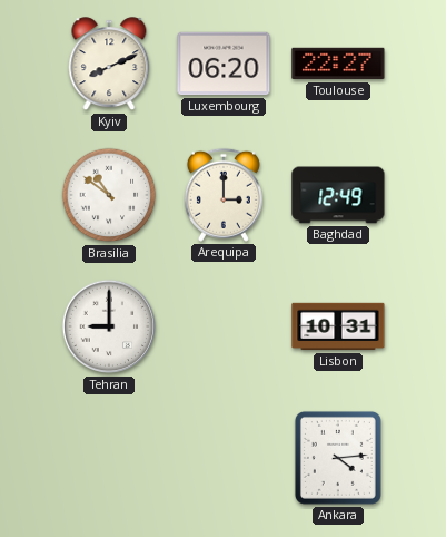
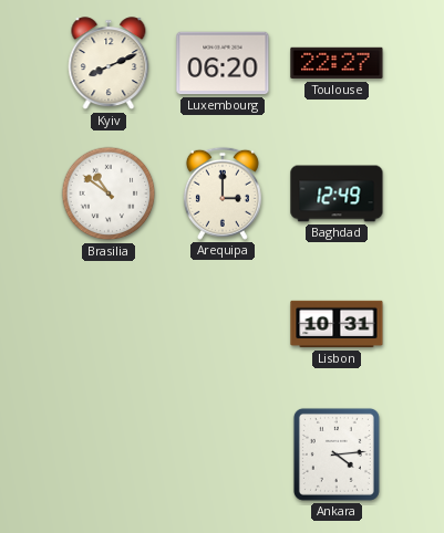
Tehran: 9:00 -> none
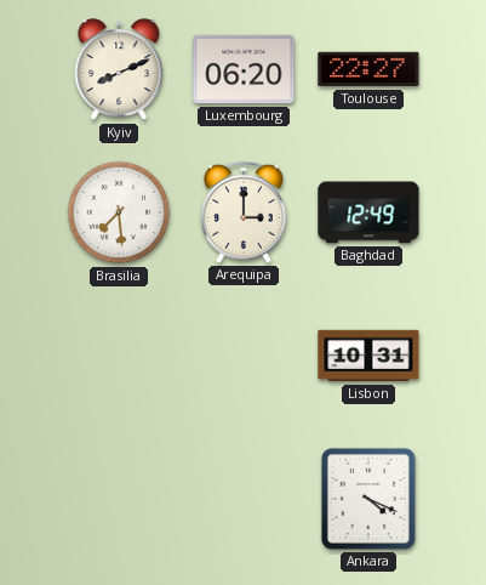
Brasilia: 10:51 -> 7:29
Ankara: 4:14 -> 4:19
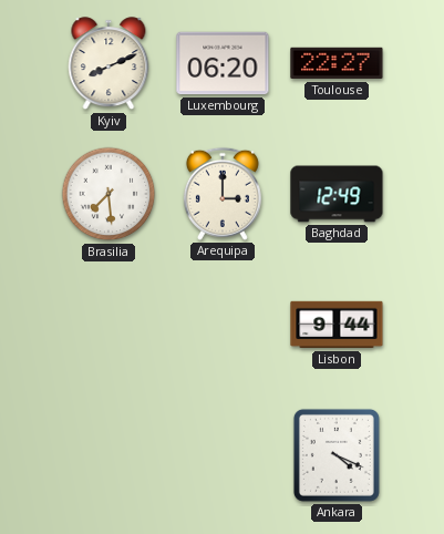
Lisbon: 10:31 -> 9:44
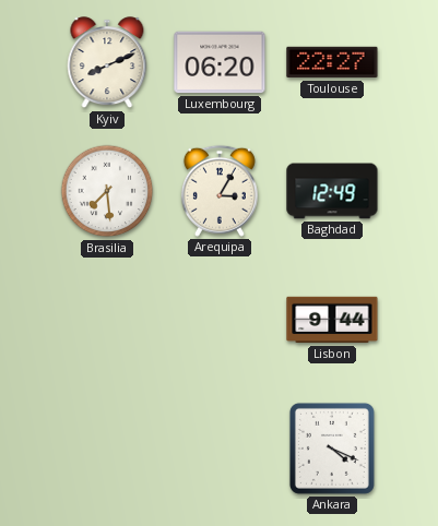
Arequipa: 3:00 -> 3:05
